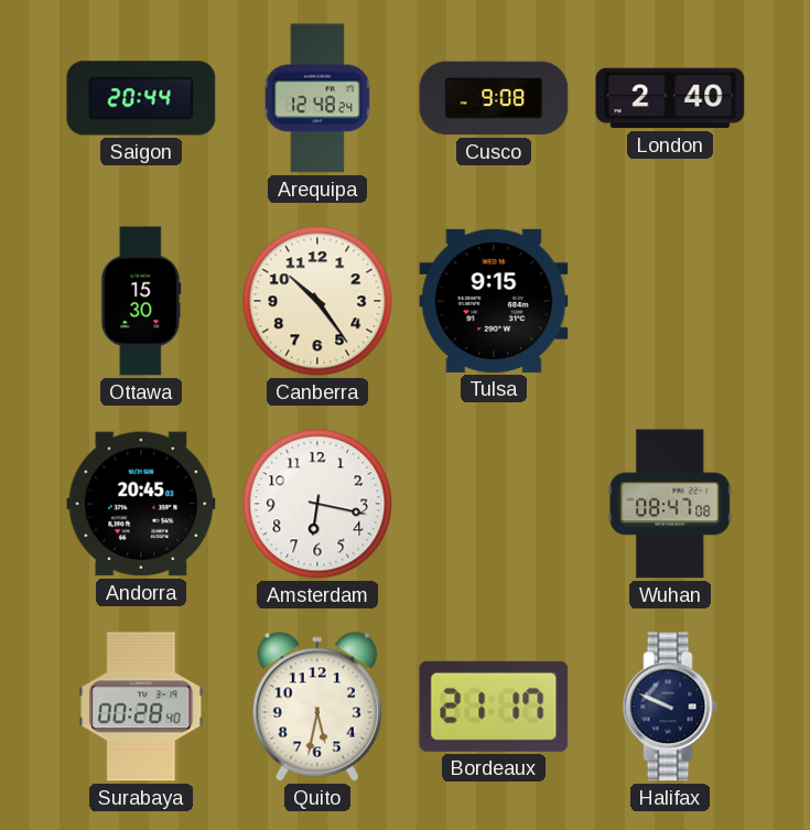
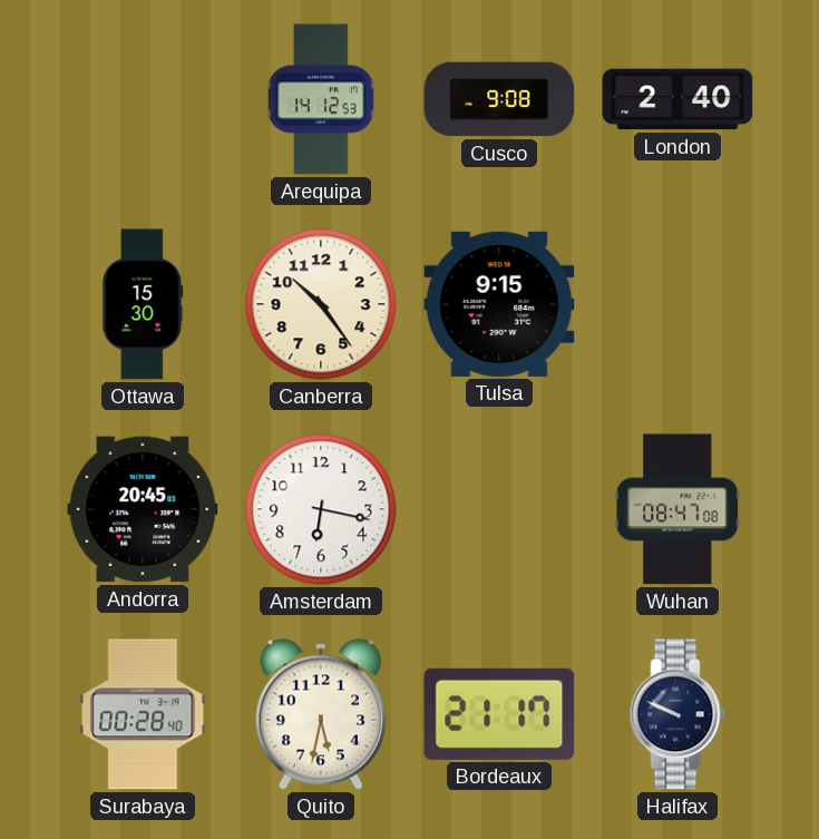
Saigon: 20:44 -> none
Arequipa: 12:48 -> 14:12
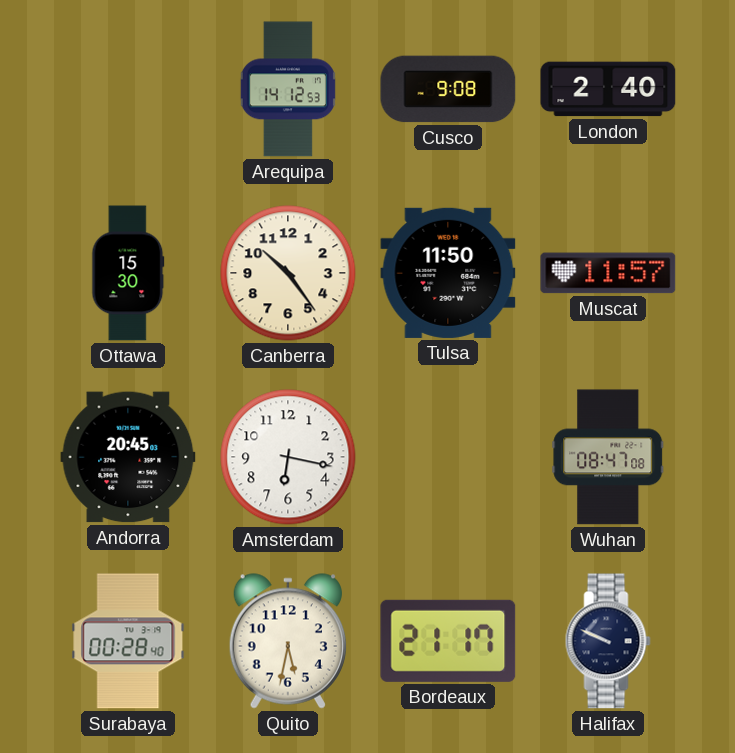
Tulsa: 9:15 -> 11:50
Muscat: none -> 11:57
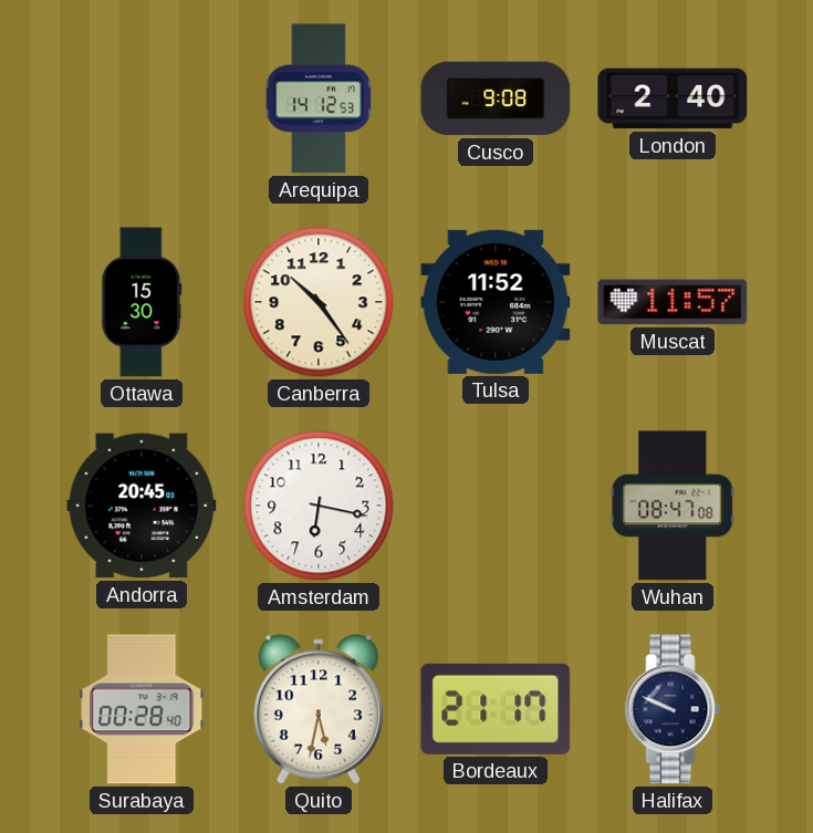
Tulsa: 11:50 -> 11:52
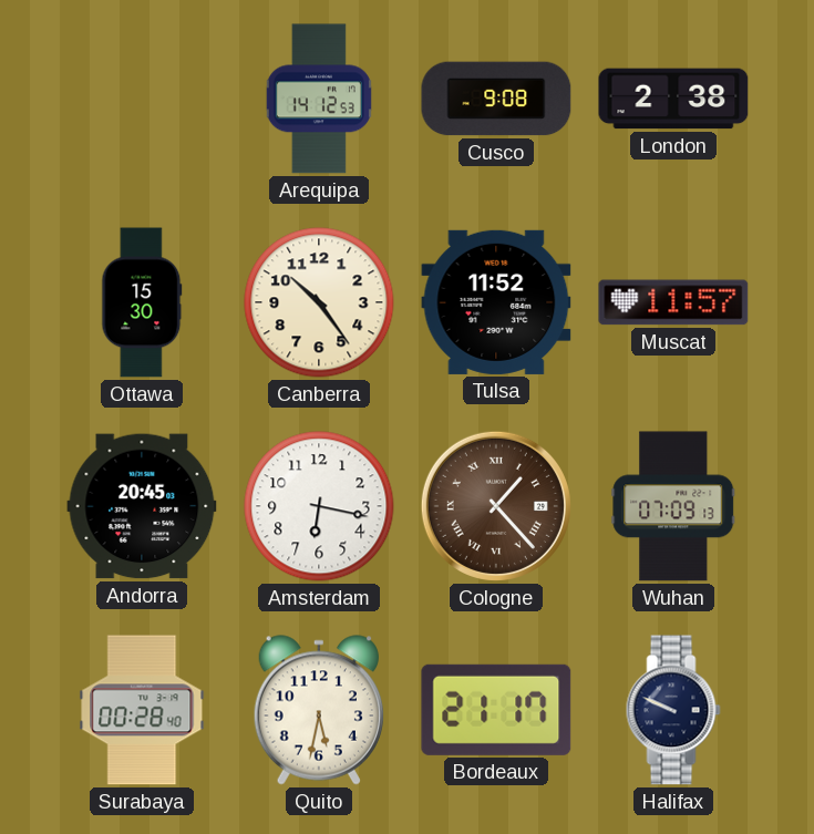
London: 2:40 -> 2:38
Cologne: none -> 1:23
Wuhan: 08:47 -> 07:09
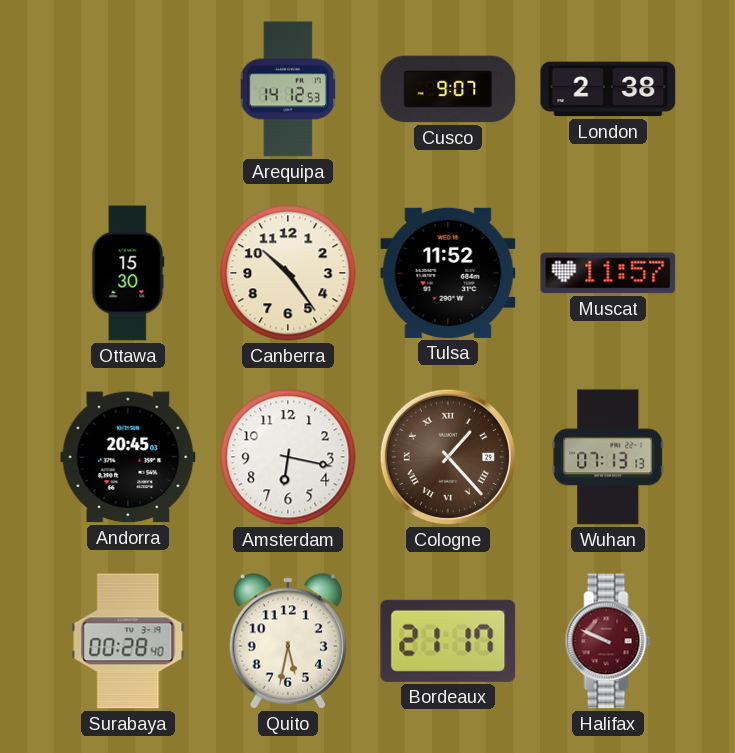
Cusco: 9:08 -> 9:07
Wuhan: 07:09 -> 07:13
Halifax dial: navy -> burgundy
